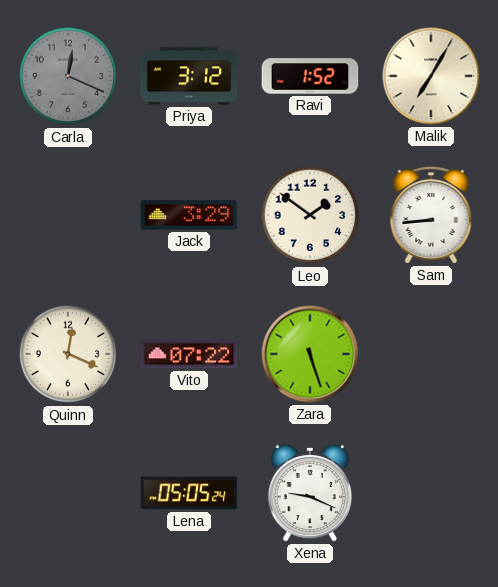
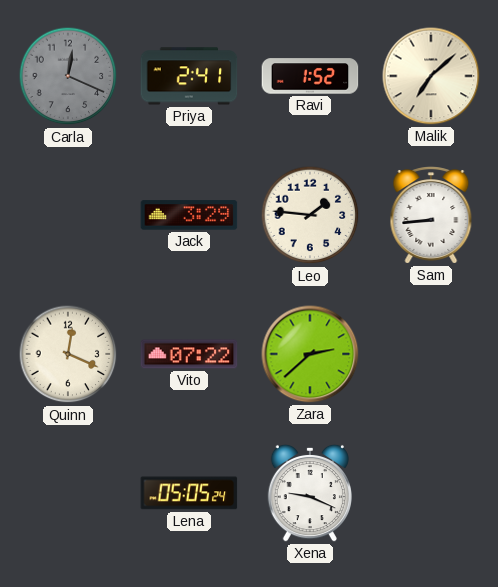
Priya: 3:12 -> 2:41
Malik: 7:05 -> 7:08
Leo: 1:51 -> 1:46
Zara: 5:27 -> 2:38
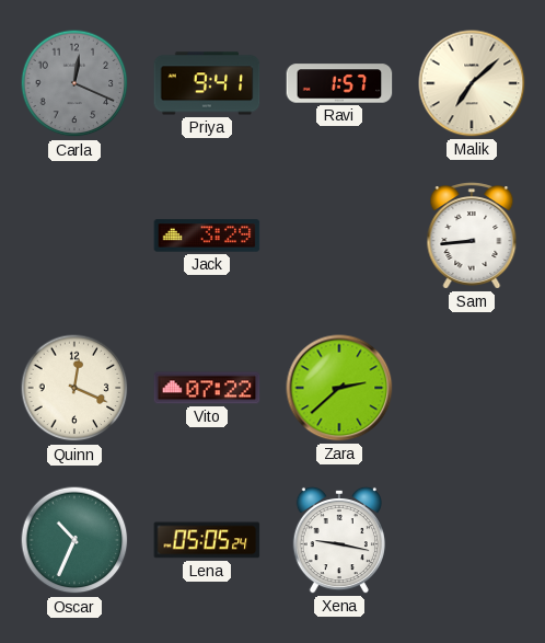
Priya: 2:41 -> 9:41
Ravi: 1:52 -> 1:57
Leo: 1:46 -> none
Oscar: none -> 10:34
Xena: 9:19 -> 9:17
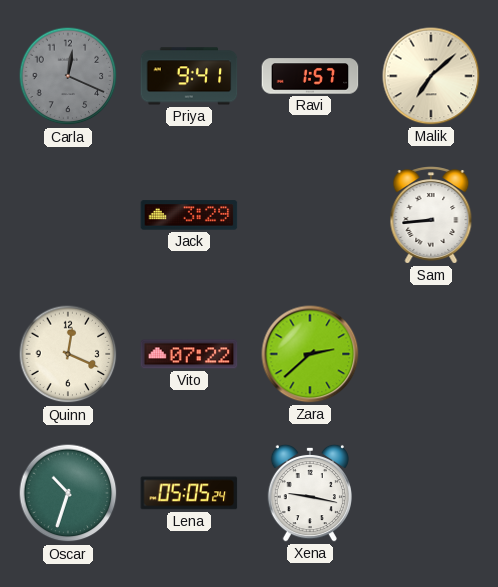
Oscar: 10:34 -> 10:33
